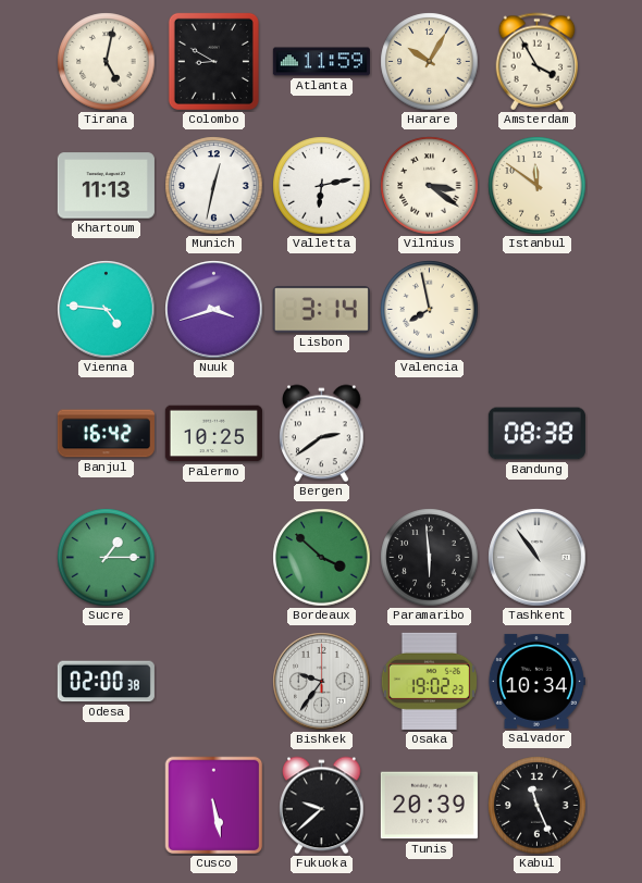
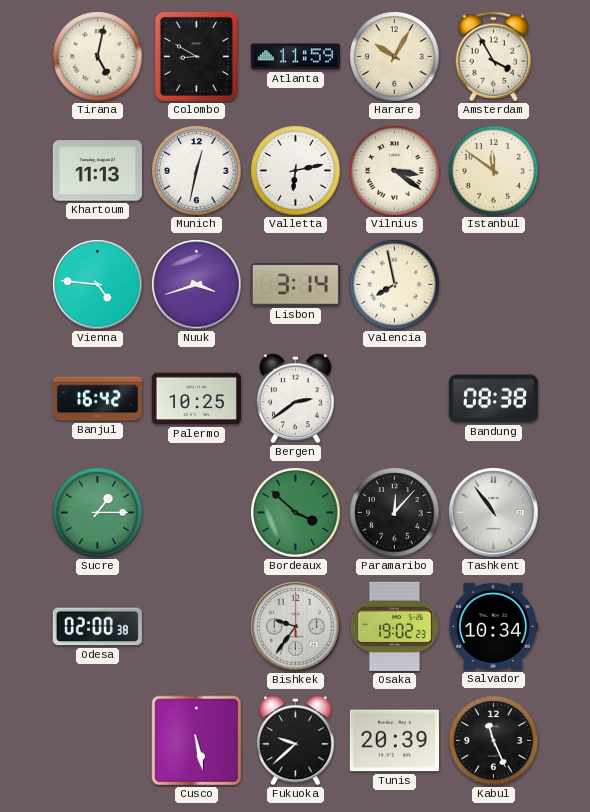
Paramaribo: 5:59 -> 12:07
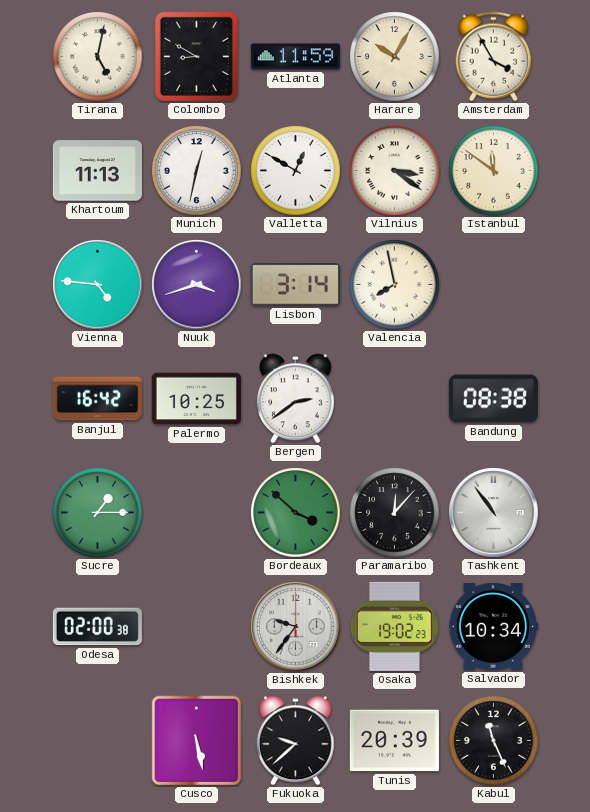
Valletta: 6:13 -> 12:50
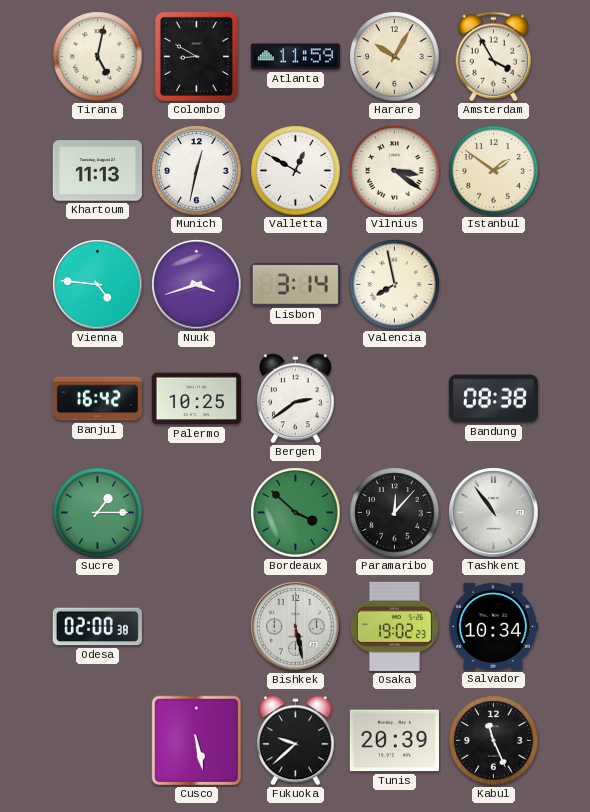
Istanbul: 11:51 -> 1:51
Bishkek: 9:36 -> 5:28
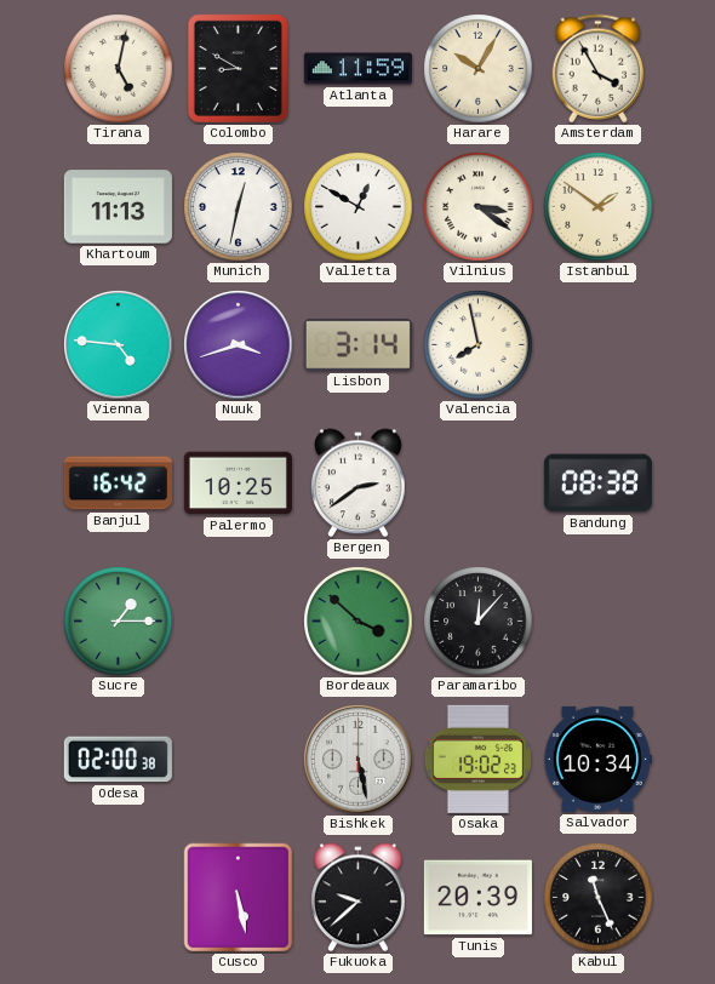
Tashkent: 10:54 -> none
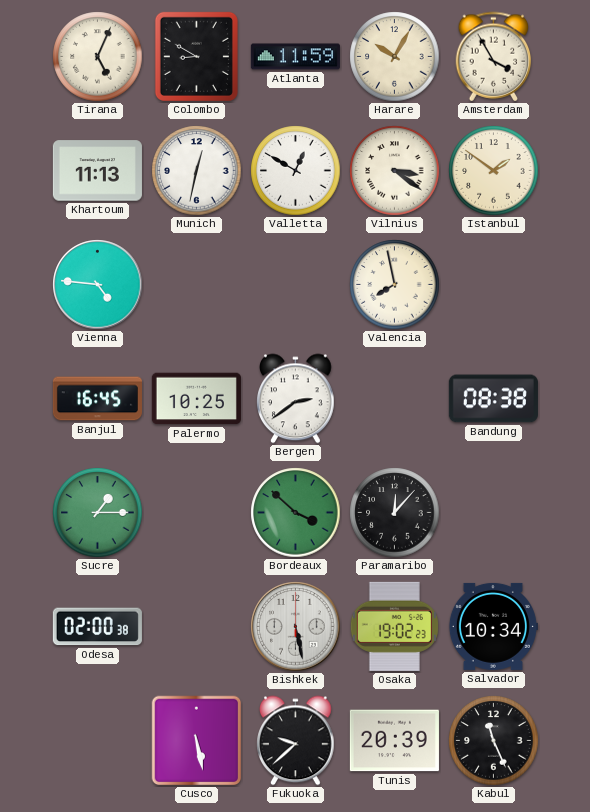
Tirana: 5:02 -> 5:04
Nuuk: 3:42 -> none
Lisbon: 3:14 -> none
Banjul: 16:42 -> 16:45
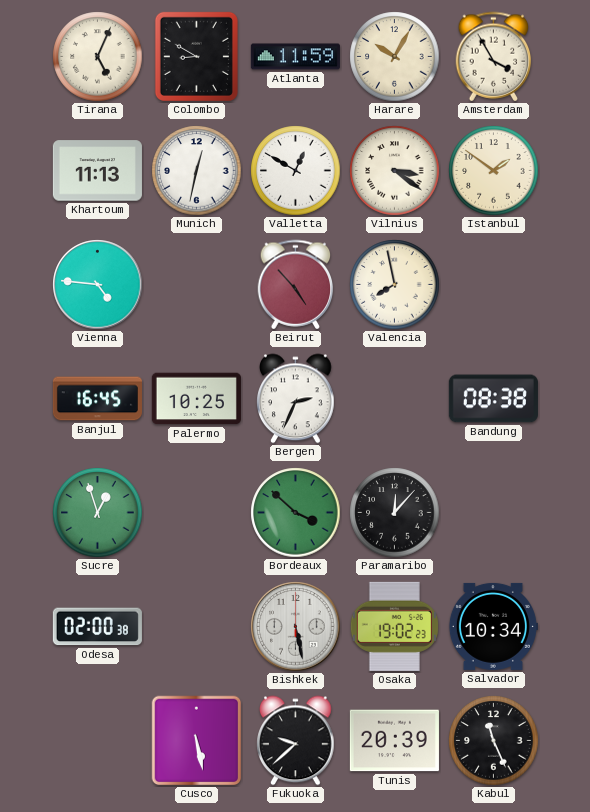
Beirut: none -> 4:53
Bergen: 2:39 -> 2:34
Sucre: 1:15 -> 12:57
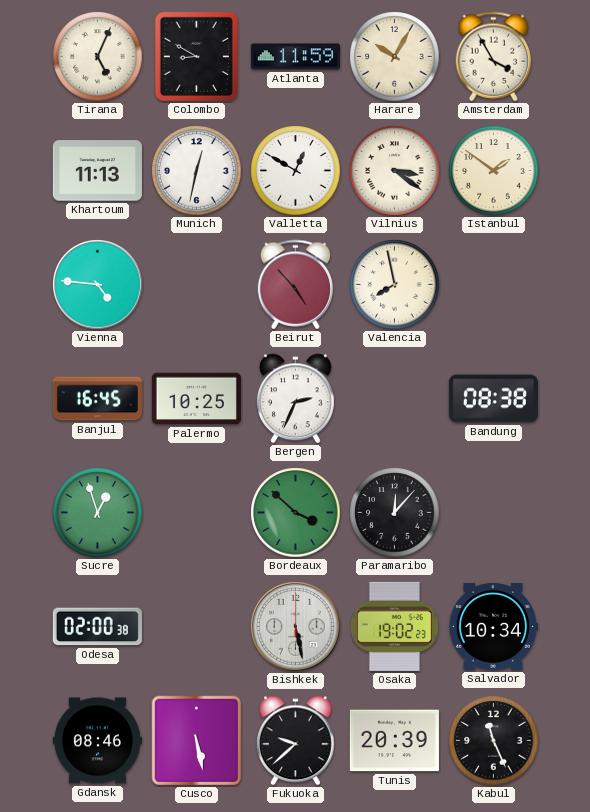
Gdansk: none -> 08:46
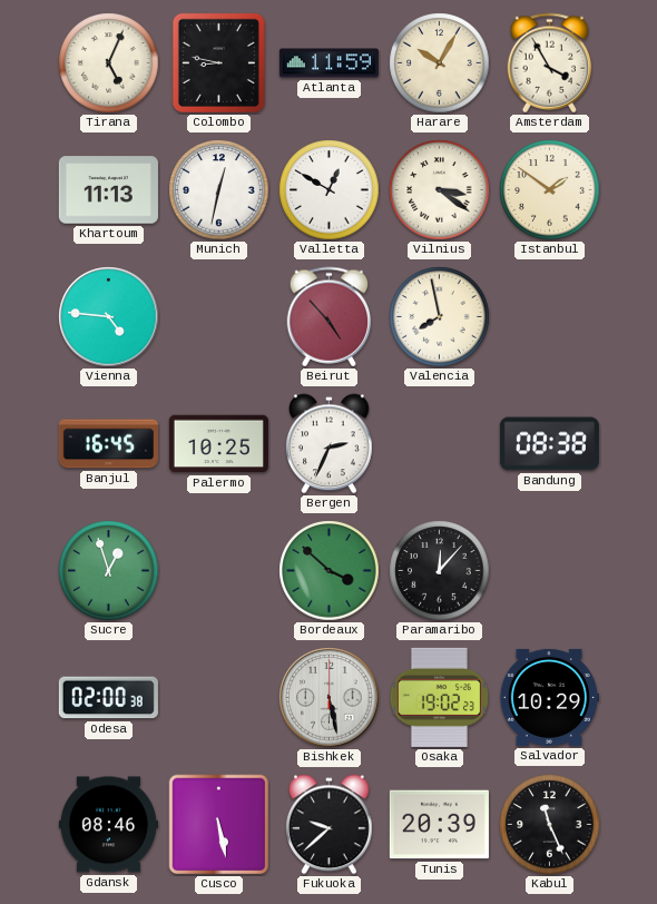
Colombo: 8:50 -> 8:47
Salvador: 10:34 -> 10:29
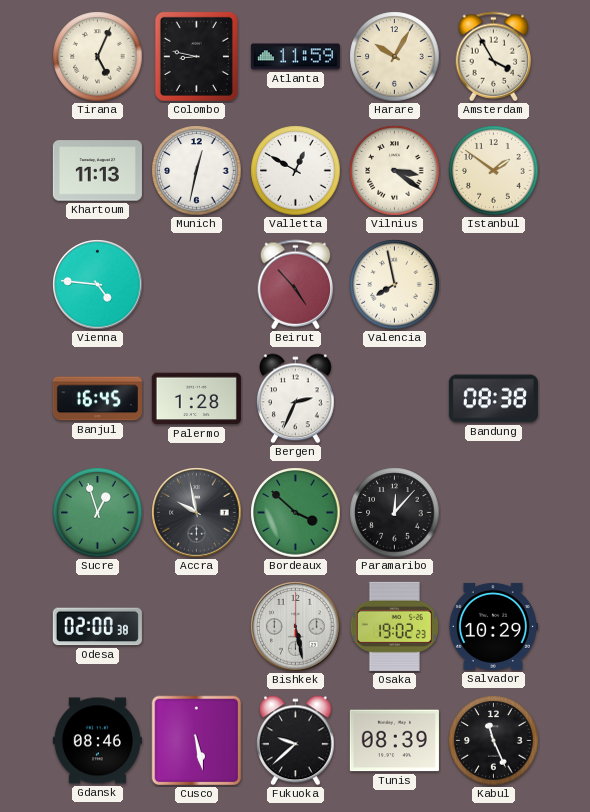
Palermo: 10:25 -> 1:28
Accra: none -> 9:58
Tunis: 20:39 -> 08:39
